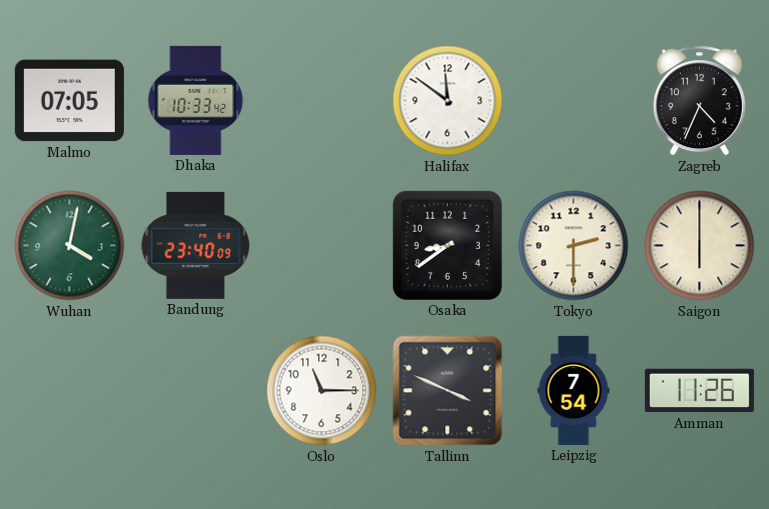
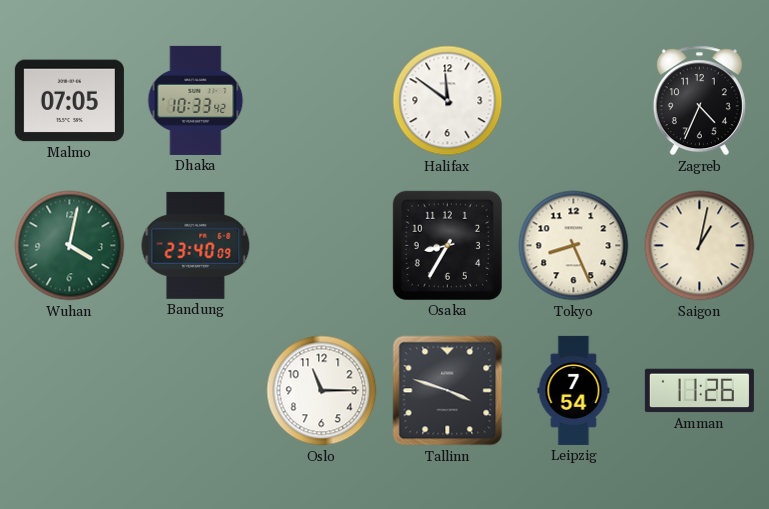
Osaka: 8:39 -> 8:35
Tokyo: 2:30 -> 8:26
Saigon: 6:00 -> 1:02
Tallinn: 3:49 -> 3:48
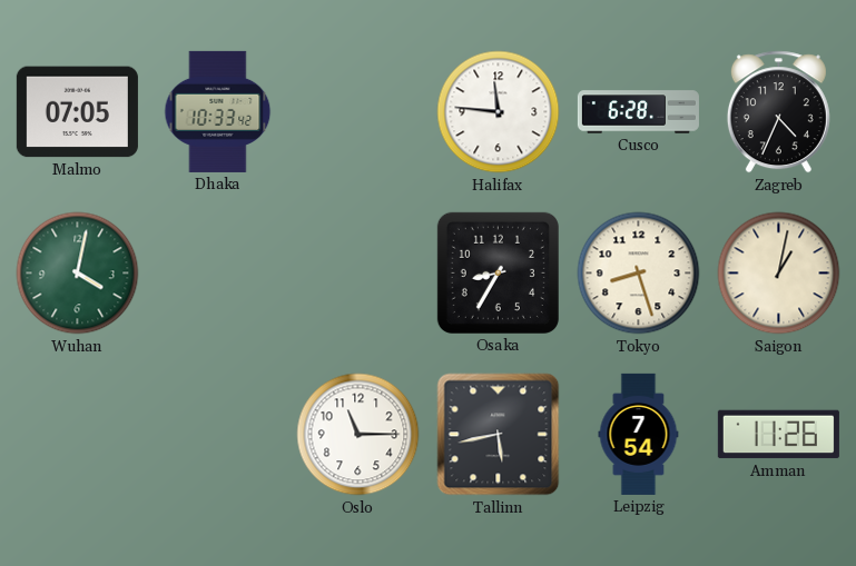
Halifax: 11:51 -> 11:46
Cusco: none -> 6:28
Bandung: 23:40 -> none
Tokyo: 8:26 -> 8:27
Tallinn: 3:48 -> 5:43
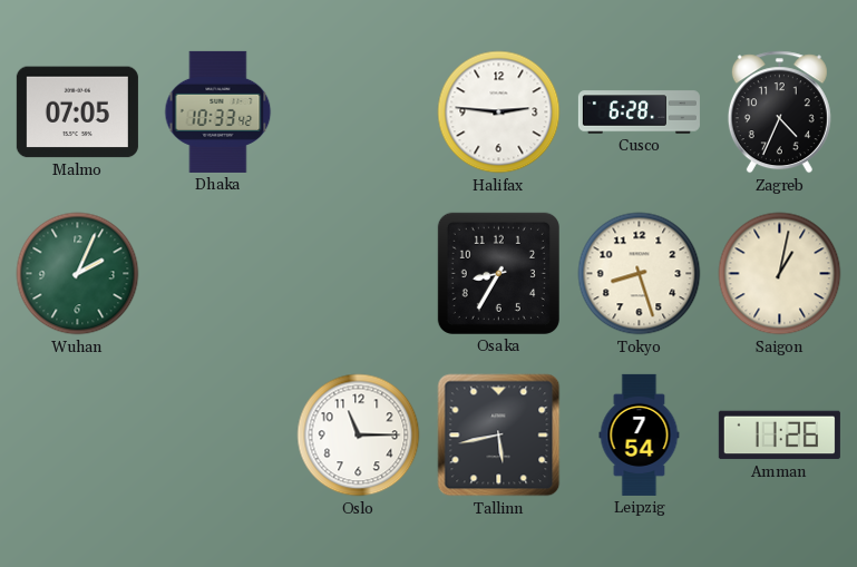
Halifax: 11:46 -> 2:46
Wuhan: 4:02 -> 2:04
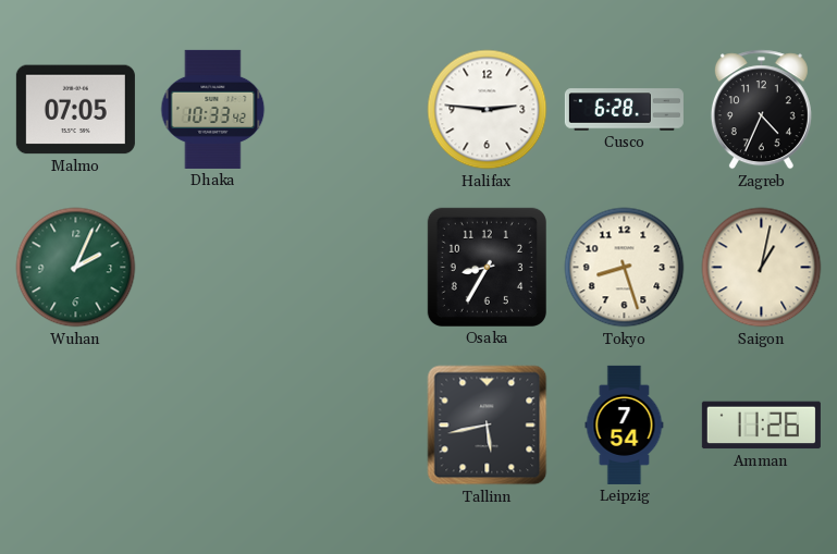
Oslo: 11:15 -> none
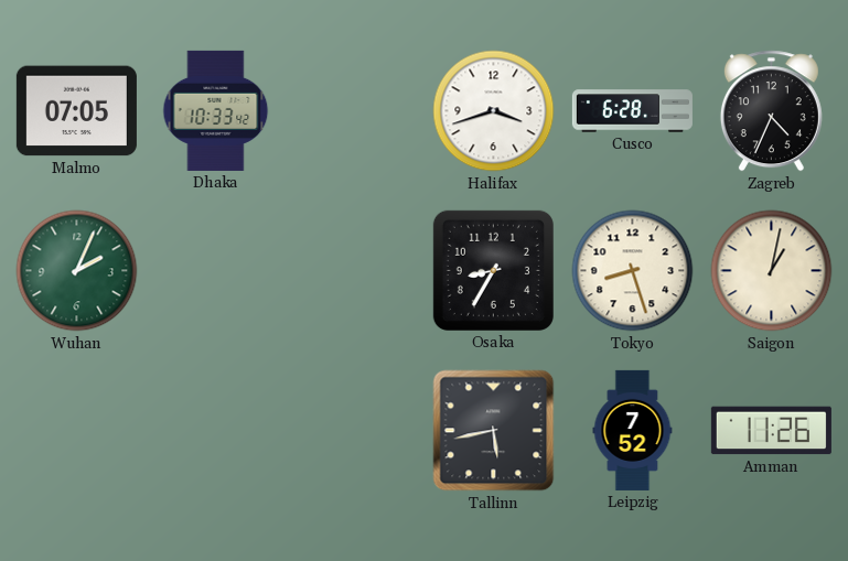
Halifax: 2:46 -> 3:42
Leipzig: 7:54 -> 7:52
